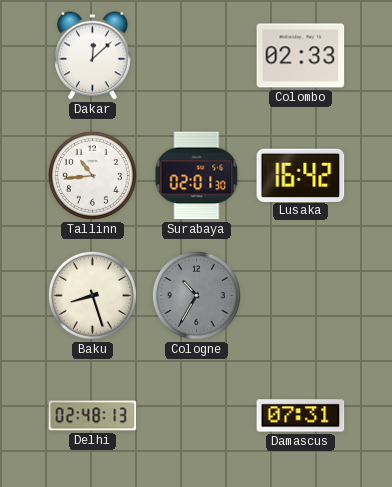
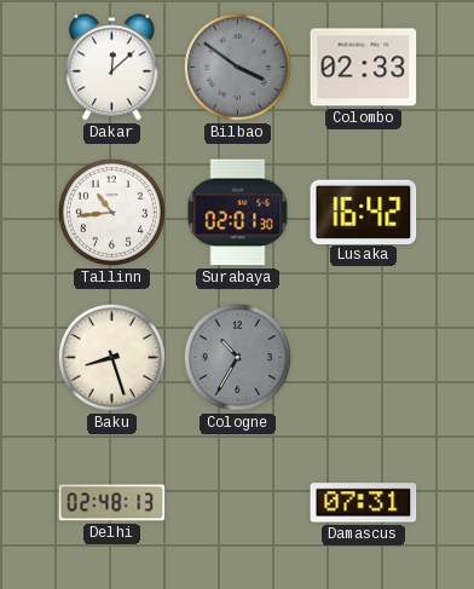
Bilbao: none -> 3:51
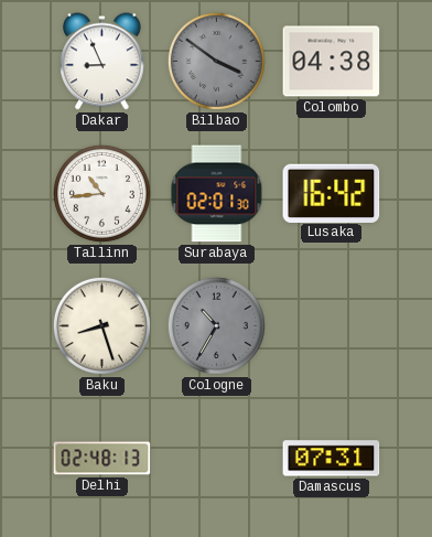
Dakar: 12:08 -> 8:56
Colombo: 02:33 -> 04:38
